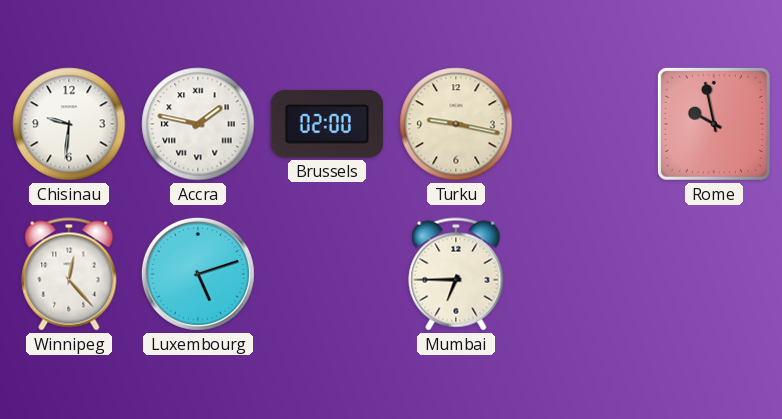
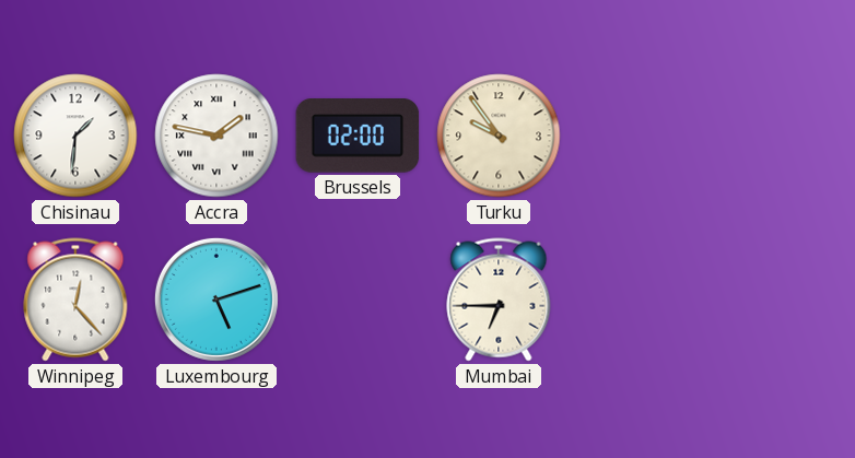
Chisinau: 9:31 -> 1:31
Turku: 9:17 -> 9:54
Rome: 9:58 -> none
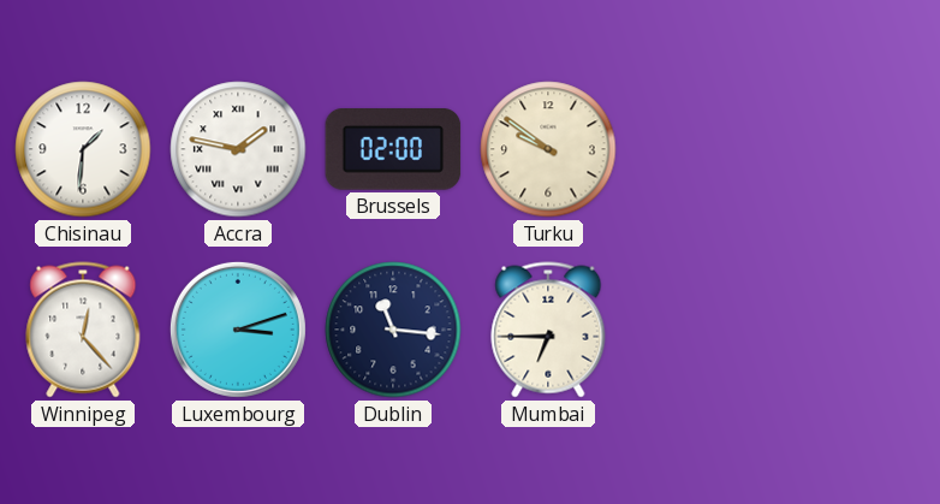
Turku: 9:54 -> 9:51
Luxembourg: 5:12 -> 3:12
Dublin: none -> 11:16
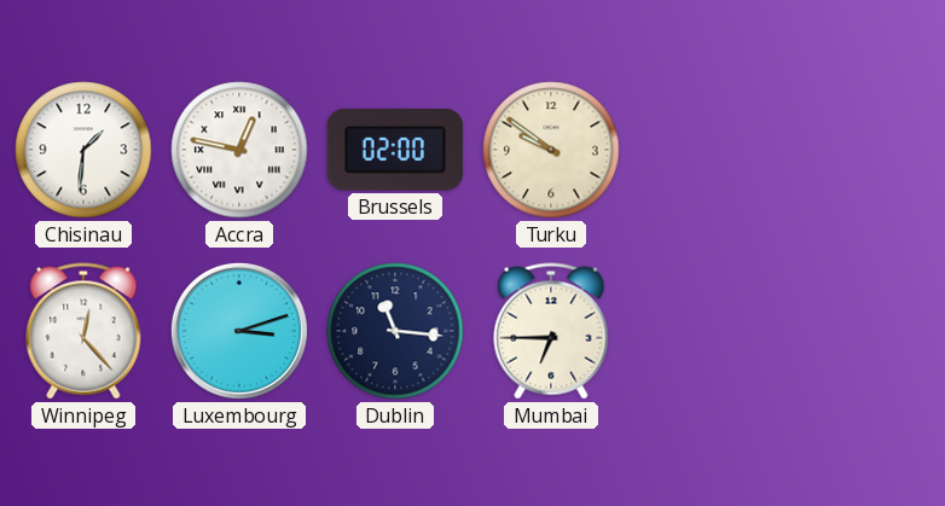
Accra: 1:47 -> 12:47
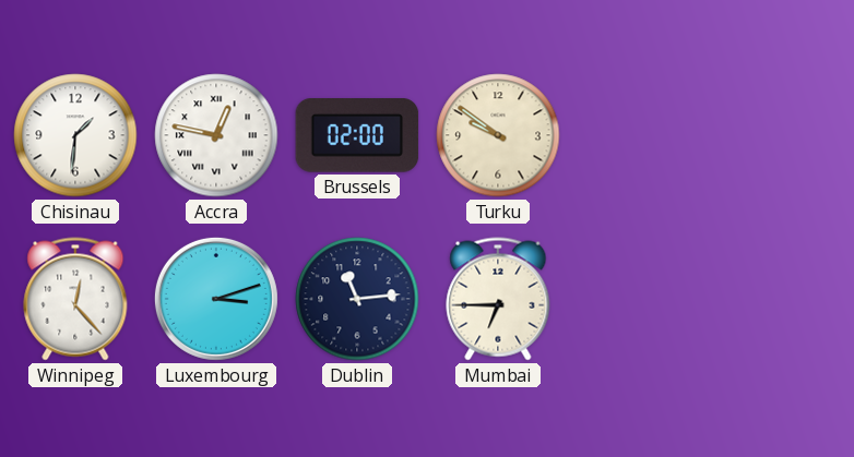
Dublin: 11:16 -> 11:14
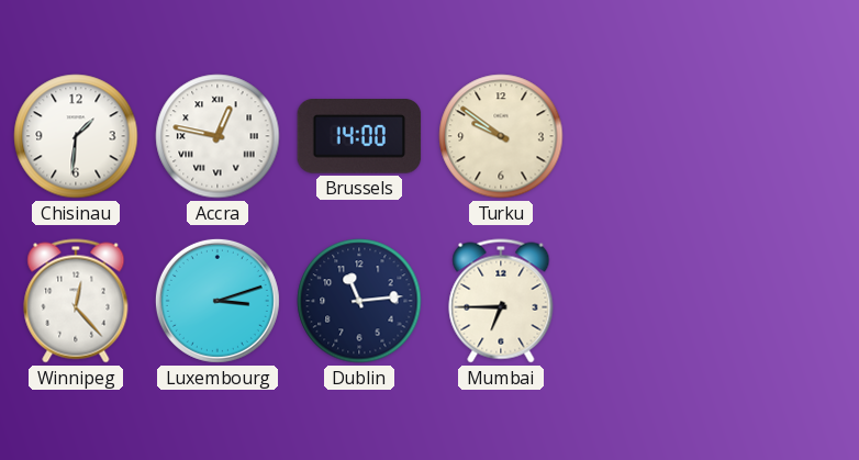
Brussels: 02:00 -> 14:00
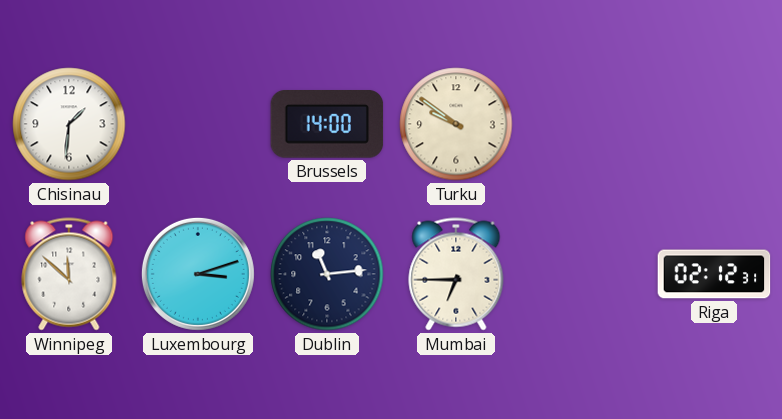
Accra: 12:47 -> none
Winnipeg: 12:23 -> 11:52
Riga: none -> 02:12
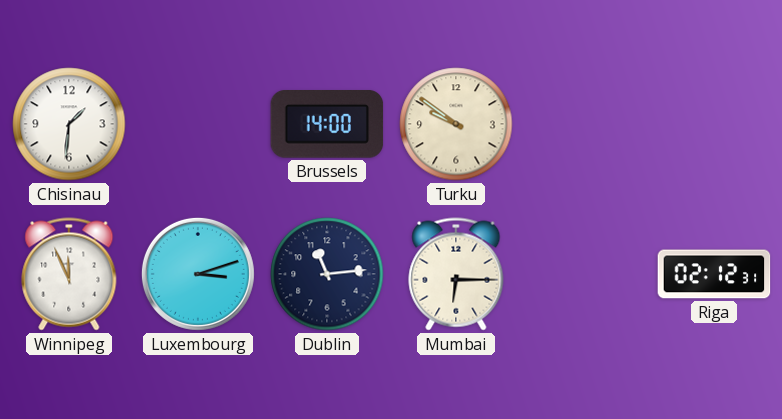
Winnipeg: 11:52 -> 11:56
Mumbai: 6:45 -> 6:15
